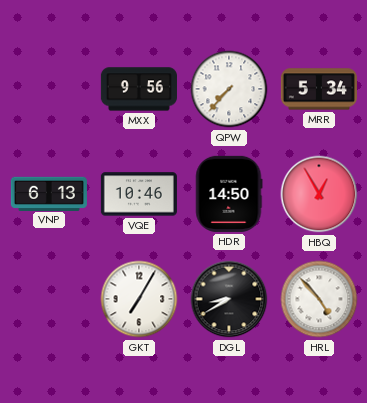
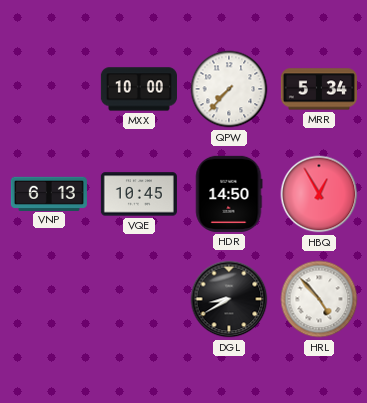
MXX: 9:56 -> 10:00
VQE: 10:46 -> 10:45
GKT: 7:05 -> none
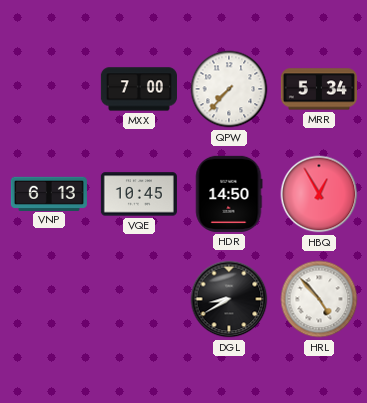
MXX: 10:00 -> 7:00
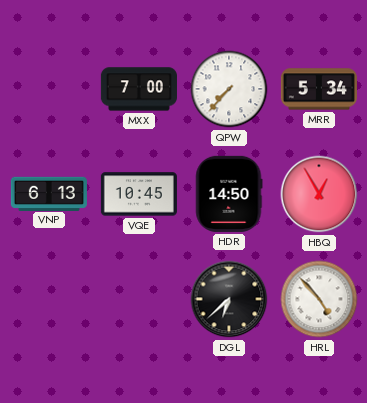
DGL: 8:40 -> 6:38
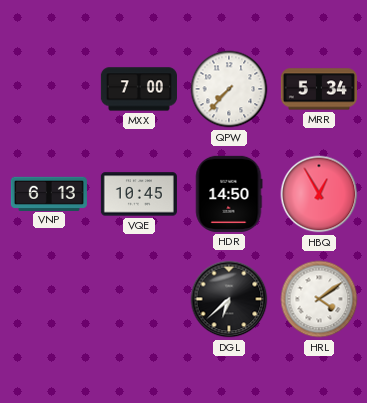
HRL: 4:53 -> 4:09
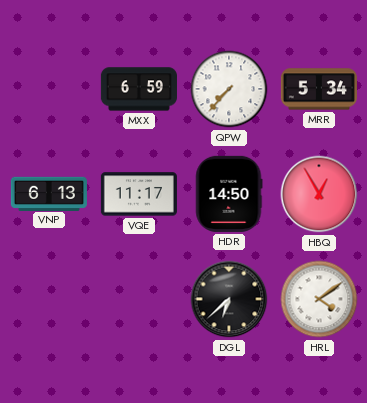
MXX: 7:00 -> 6:59
VQE: 10:45 -> 11:17
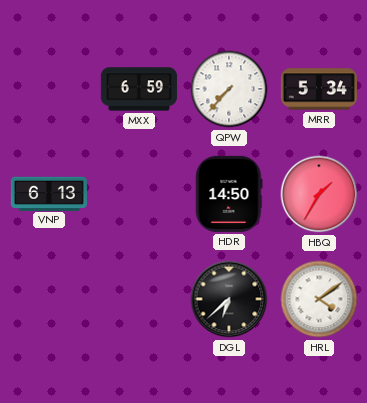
VQE: 11:17 -> none
HBQ: 12:55 -> 1:35
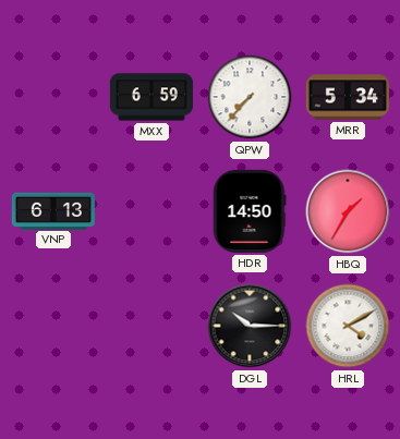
DGL: 6:38 -> 10:15
HRL: 4:09 -> 4:10
